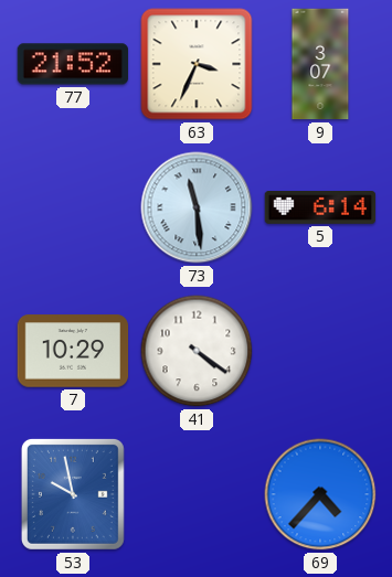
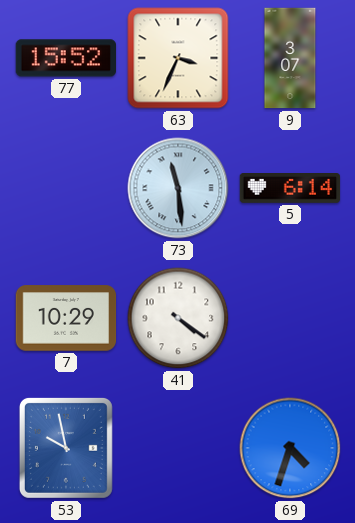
77: 21:52 -> 15:52
69: 4:37 -> 4:33
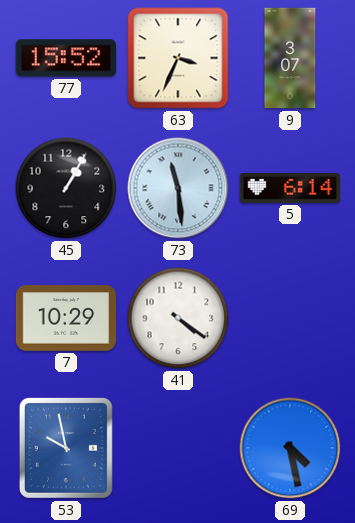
45: none -> 1:05
69: 4:33 -> 4:28
